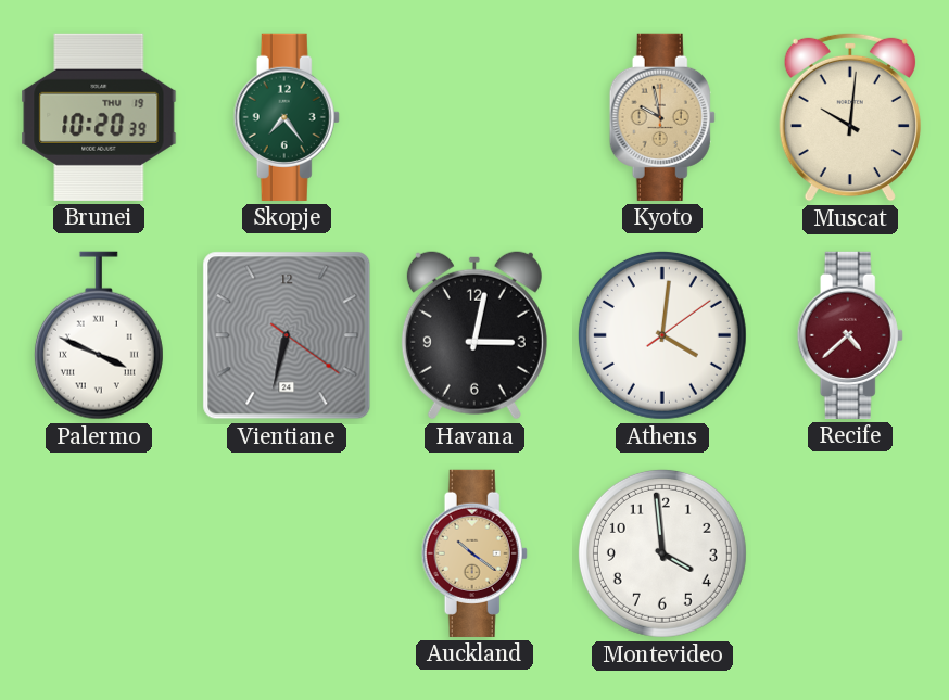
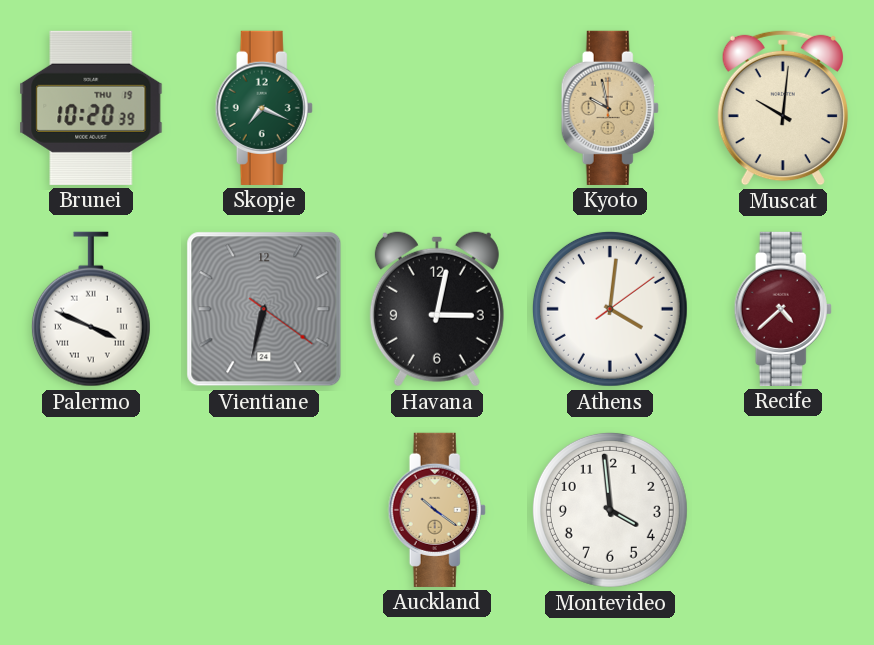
Skopje: 7:24 -> 7:19
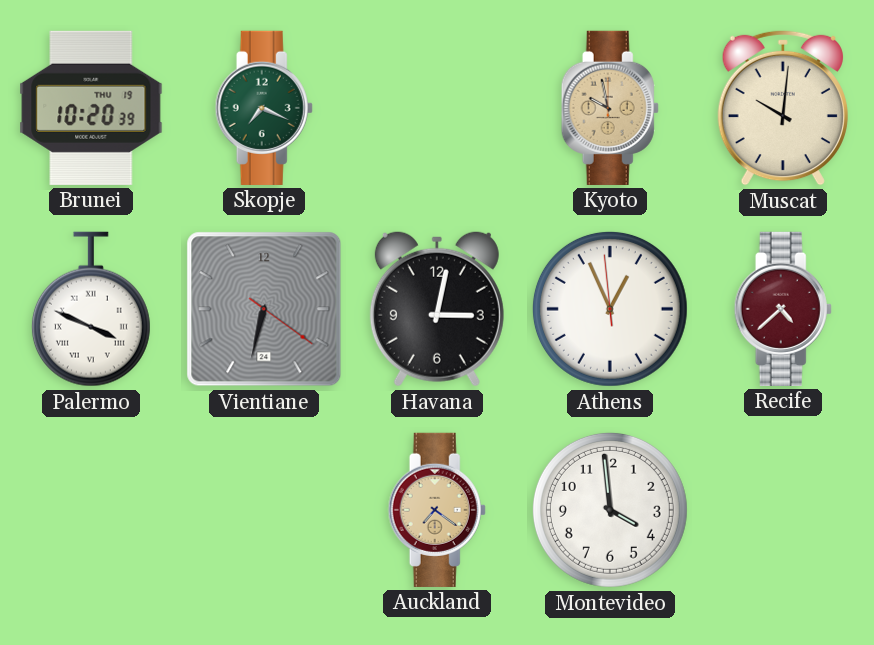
Athens: 4:01 -> 12:55
Auckland: 10:21 -> 7:21
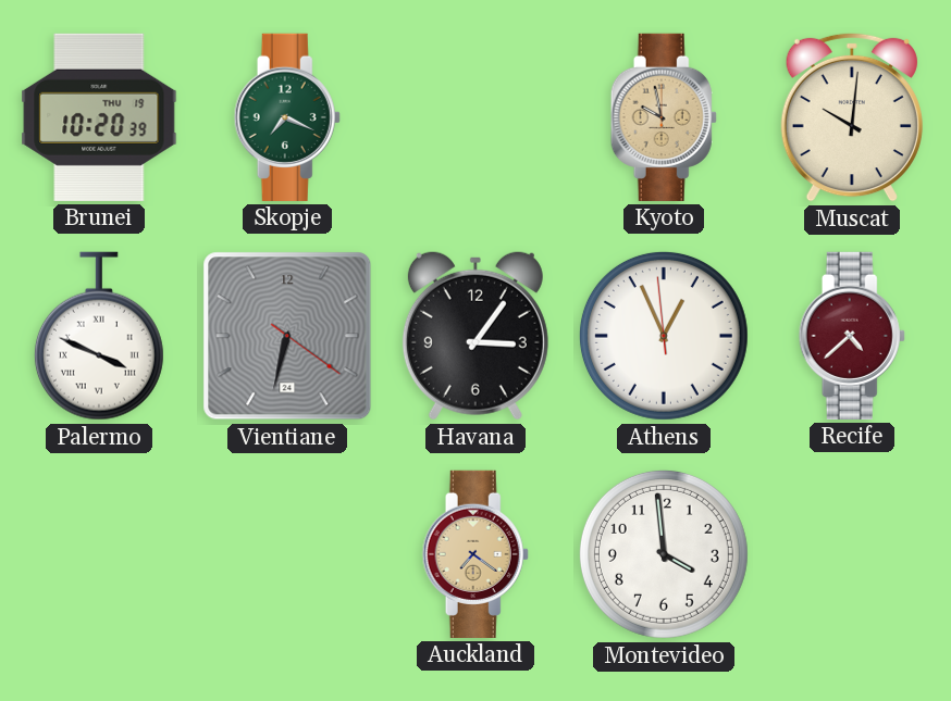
Havana: 3:02 -> 3:06
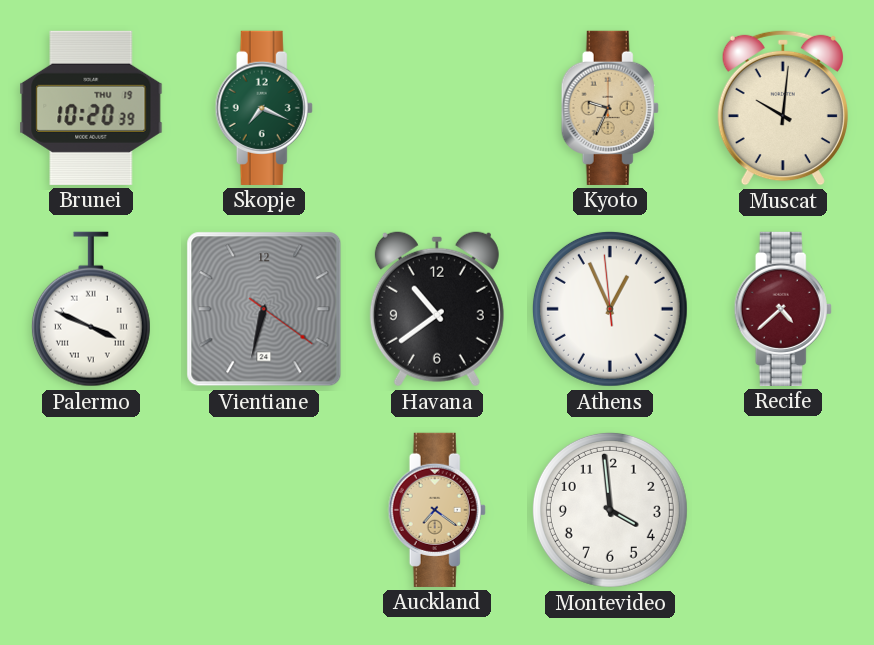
Kyoto: 9:58 -> 9:34
Havana: 3:06 -> 10:39
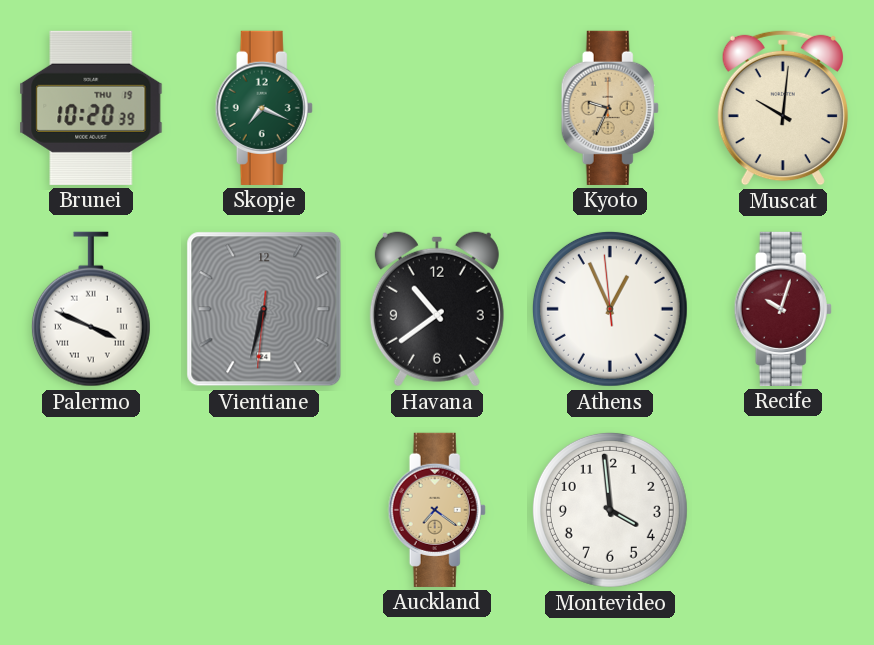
Vientiane: 6:32:21 -> 6:32:31
Recife: 4:38 -> 10:03
